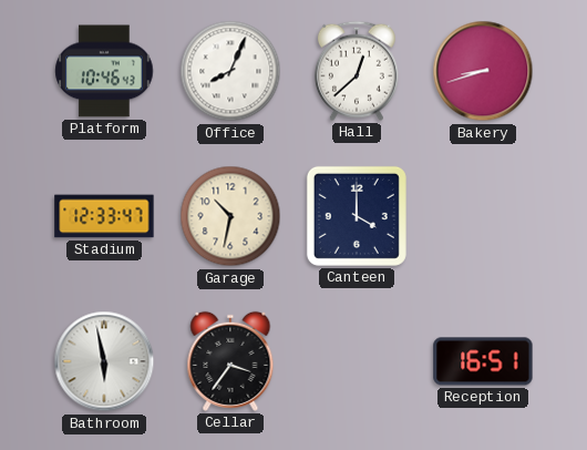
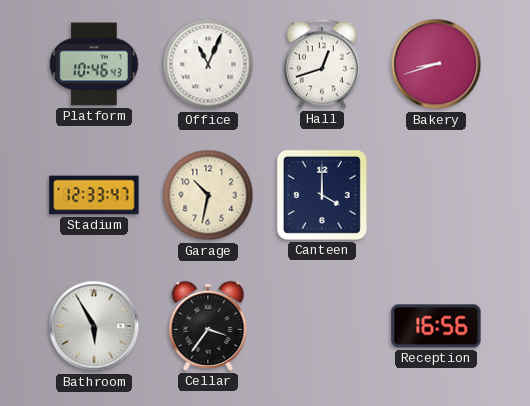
Office: 8:04 -> 11:04
Hall: 12:38 -> 12:42
Bathroom: 5:58 -> 5:55
Reception: 16:51 -> 16:56
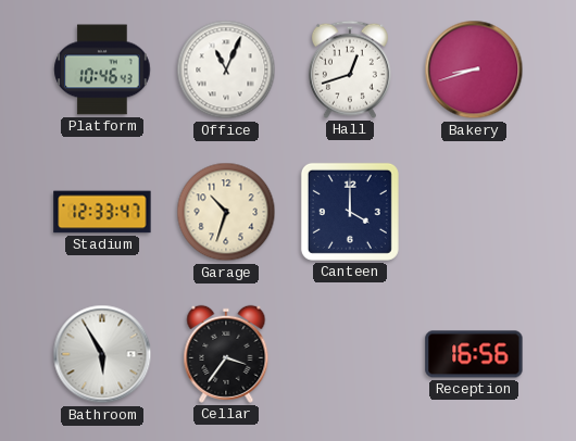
Garage: 10:32 -> 10:33
